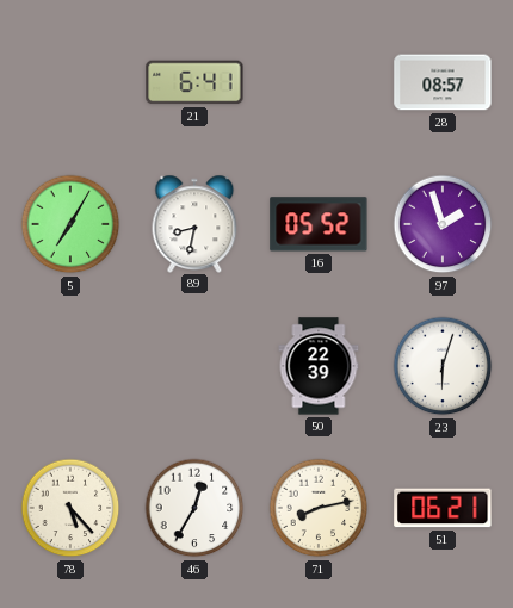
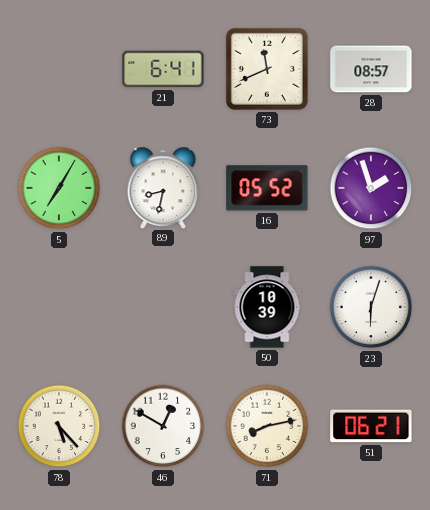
73: none -> 11:41
50: 22:39 -> 10:39
46: 12:35 -> 12:50
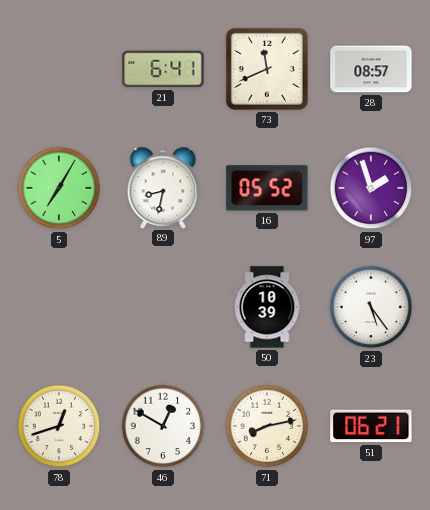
23: 6:03 -> 5:24
78: 5:23 -> 12:42
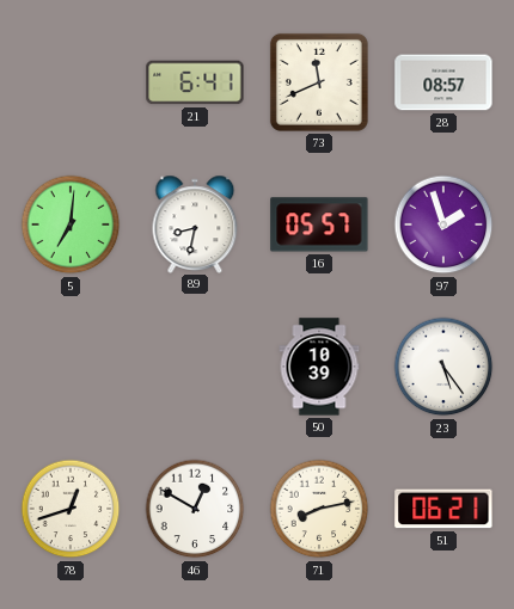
5: 7:05 -> 7:01
16: 05:52 -> 05:57
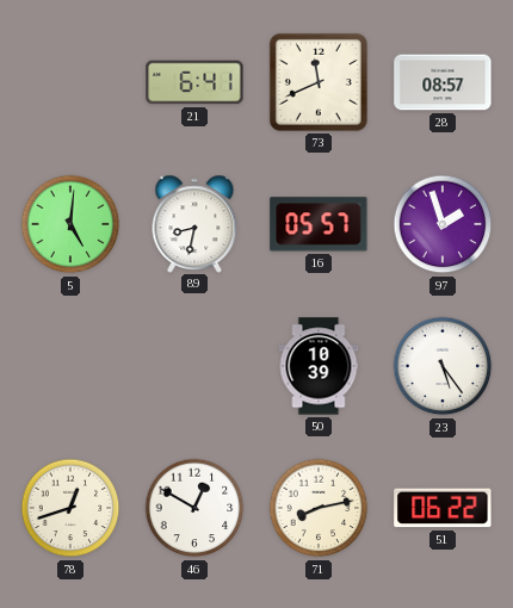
5: 7:01 -> 5:01
51: 06:21 -> 06:22
